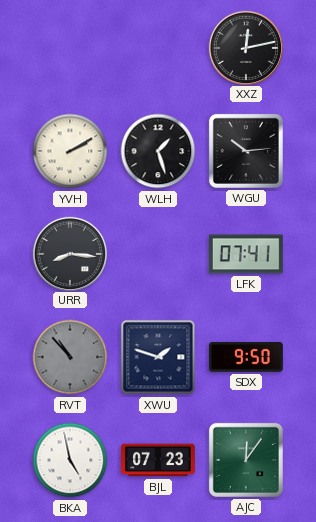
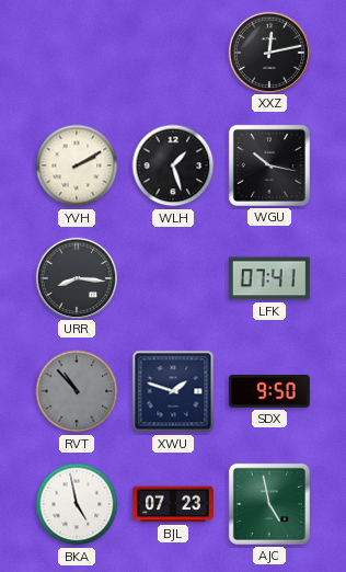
WGU: 10:14 -> 10:17
AJC: 12:06 -> 4:58
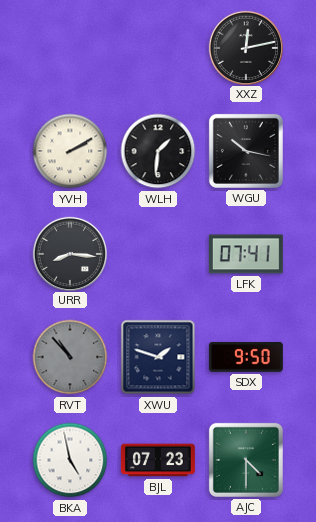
WLH: 1:27 -> 1:31
AJC: 4:58 -> 4:30
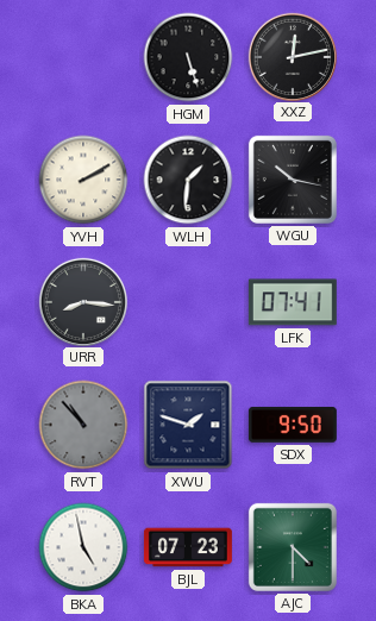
HGM: none -> 5:27
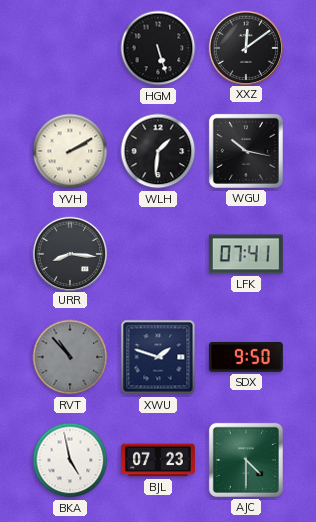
XXZ: 12:13 -> 12:09
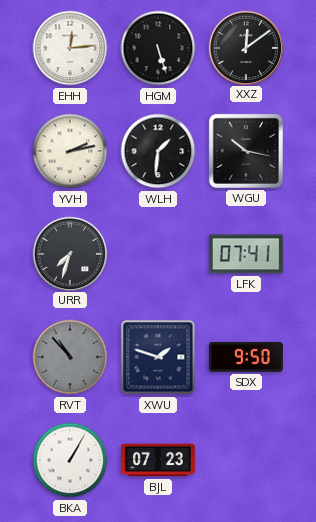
EHH: none -> 12:14
YVH: 2:10 -> 2:13
URR: 8:16 -> 7:33
BKA: 4:58 -> 1:05
AJC: 4:30 -> none
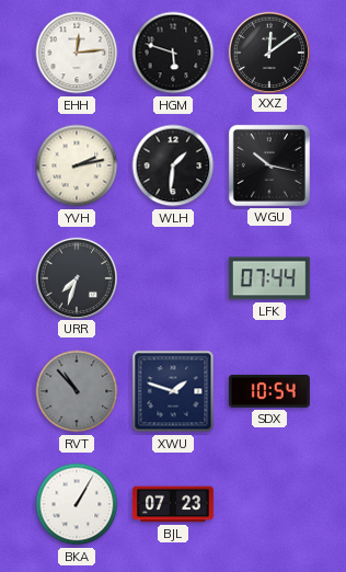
HGM: 5:27 -> 5:48
LFK: 07:41 -> 07:44
SDX: 9:50 -> 10:54
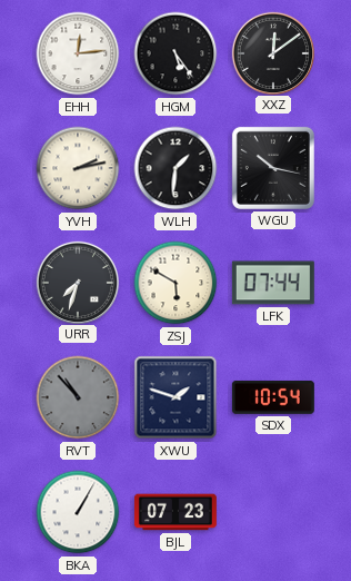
HGM: 5:48 -> 5:24
ZSJ: none -> 5:50
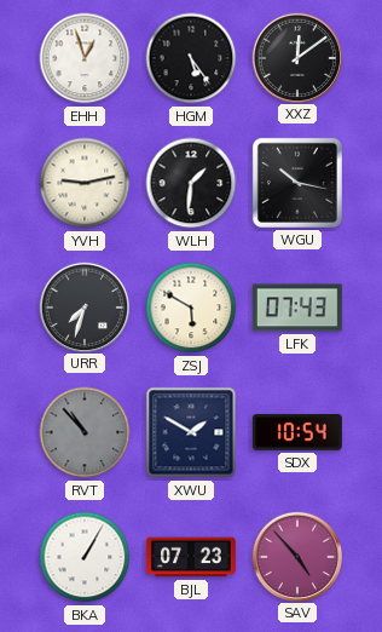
EHH: 12:14 -> 12:57
YVH: 2:13 -> 9:13
LFK: 07:44 -> 07:43
XWU: 1:48 -> 1:50
SAV: none -> 4:53
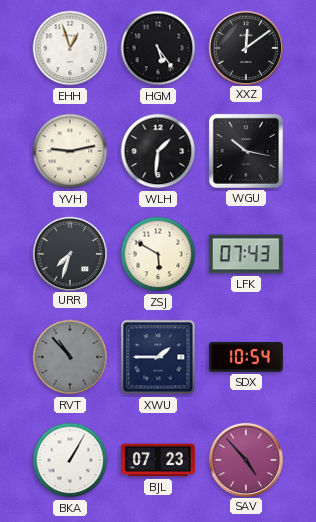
XWU: 1:50 -> 1:45
